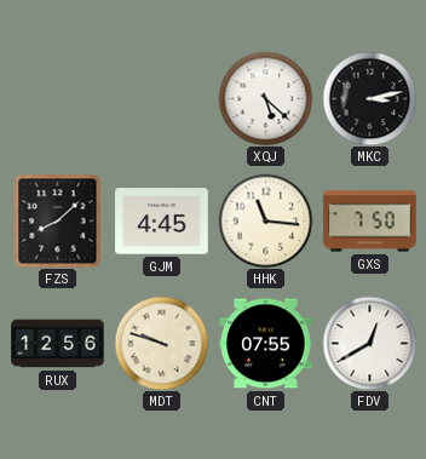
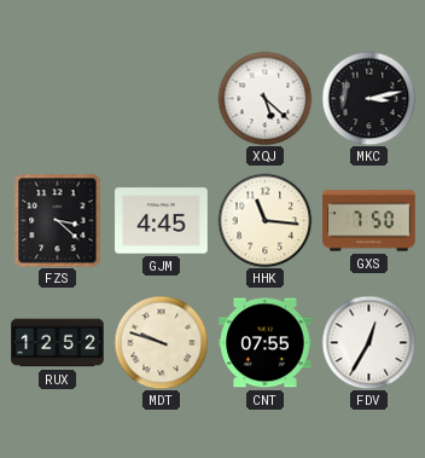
FZS: 8:08 -> 3:22
RUX: 12:56 -> 12:52
FDV: 12:40 -> 12:35
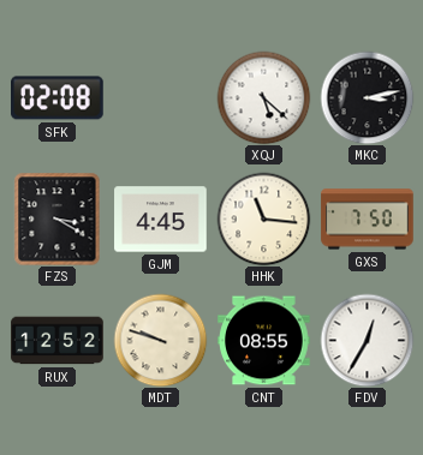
SFK: none -> 02:08
FZS: 3:22 -> 3:20
CNT: 07:55 -> 08:55
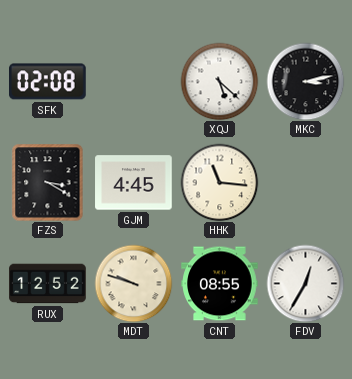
GXS: 7:50 -> none
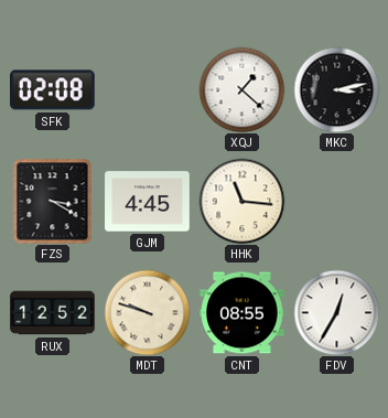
XQJ: 5:22 -> 1:22
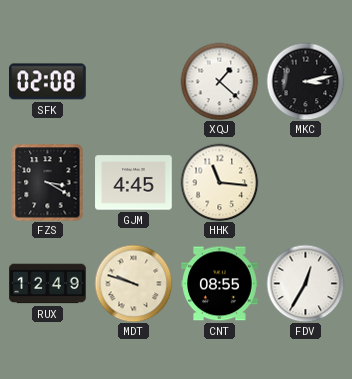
RUX: 12:52 -> 12:49
